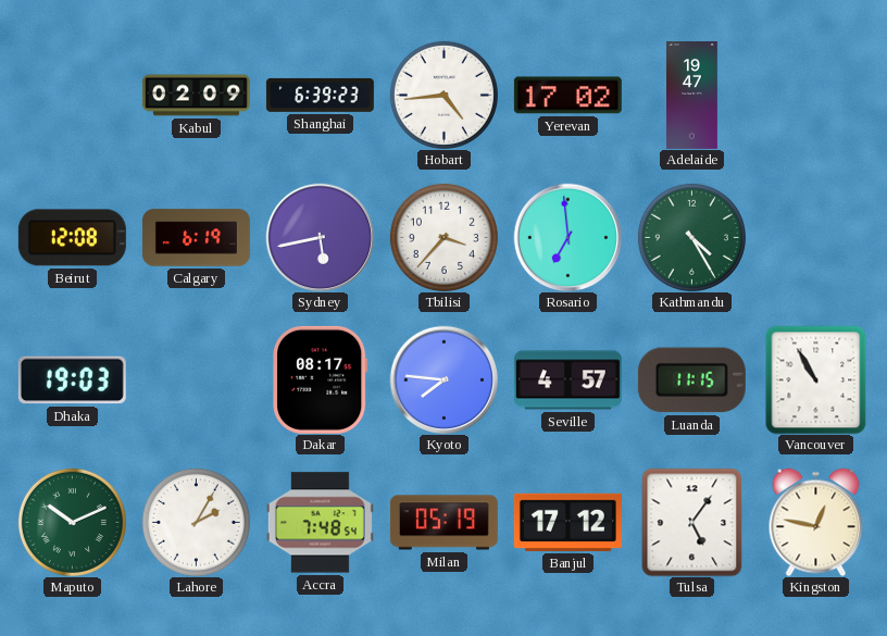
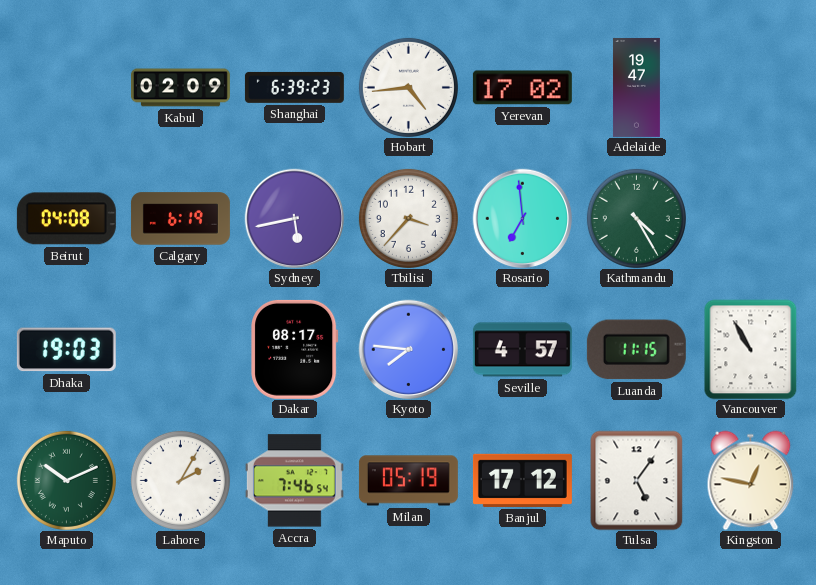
Beirut: 12:08 -> 04:08
Accra: 7:48 -> 7:46
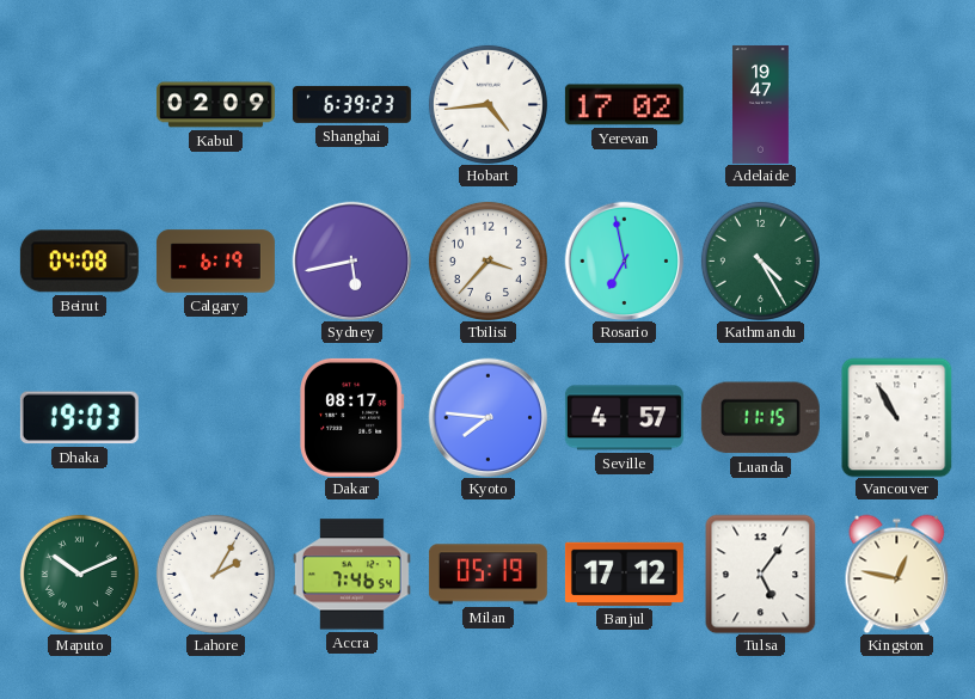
Rosario: 6:59 -> 6:58
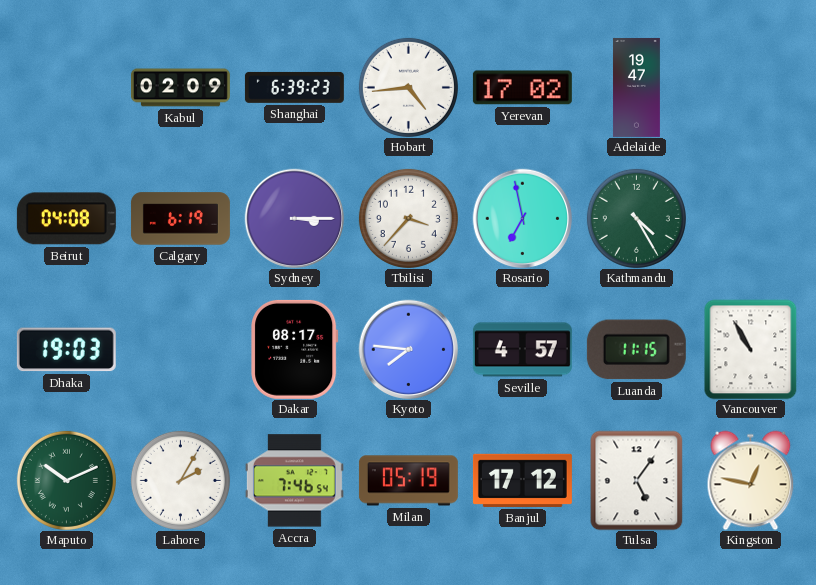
Sydney: 5:43 -> 3:15
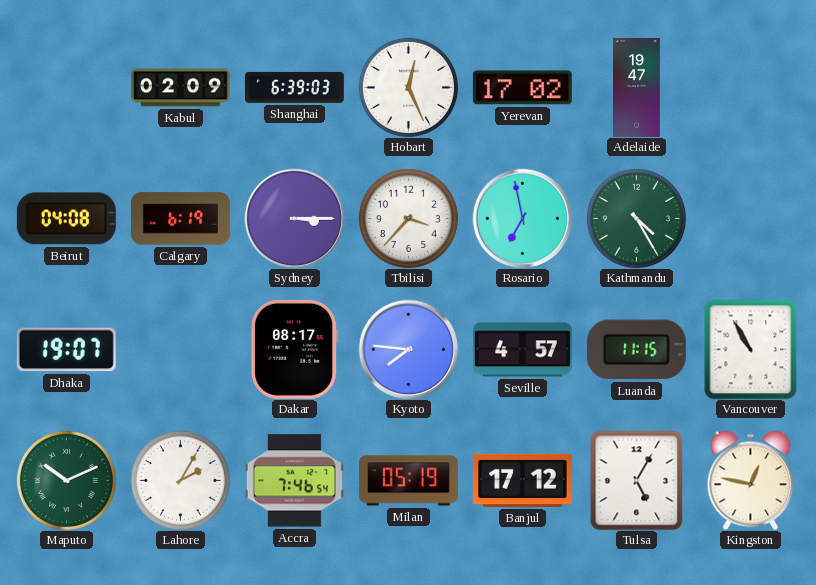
Shanghai: 6:39:23 -> 6:39:03
Hobart: 4:44 -> 12:26
Dhaka: 19:03 -> 19:07
Tulsa: 5:06 -> 5:05
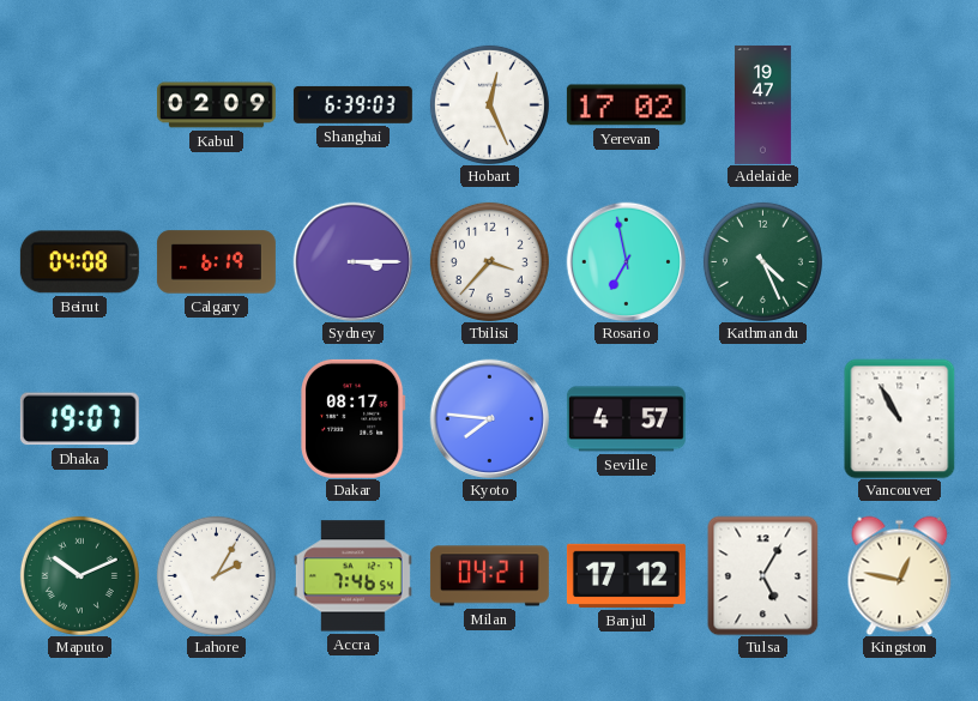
Kathmandu: 4:25 -> 4:26
Luanda: 11:15 -> none
Milan: 05:19 -> 04:21
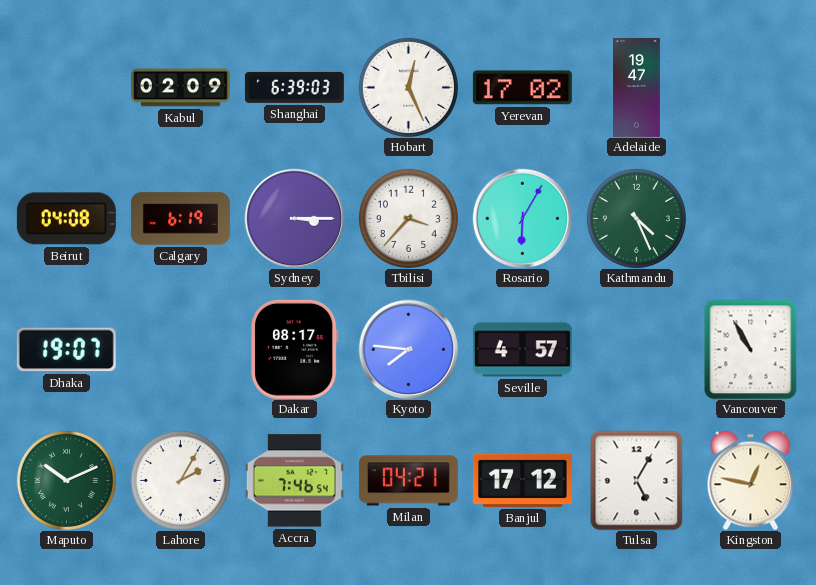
Rosario: 6:58 -> 6:05
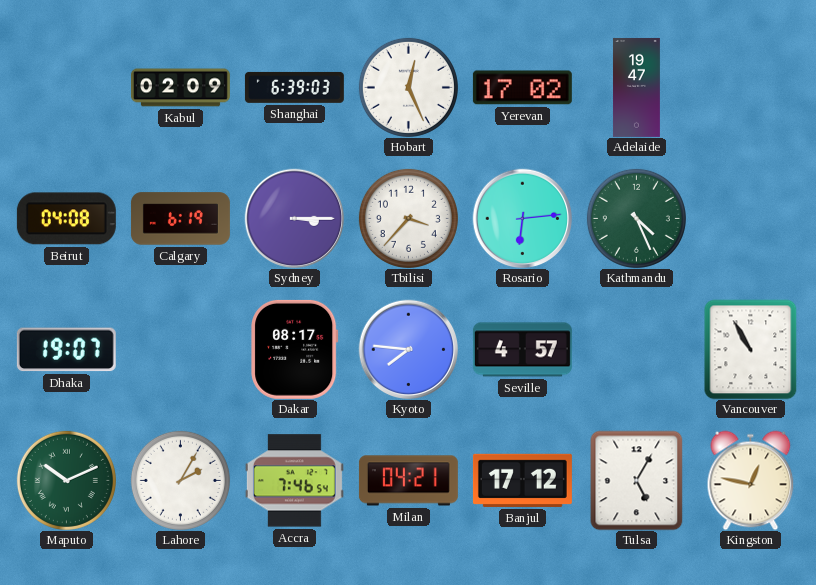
Rosario: 6:05 -> 6:14
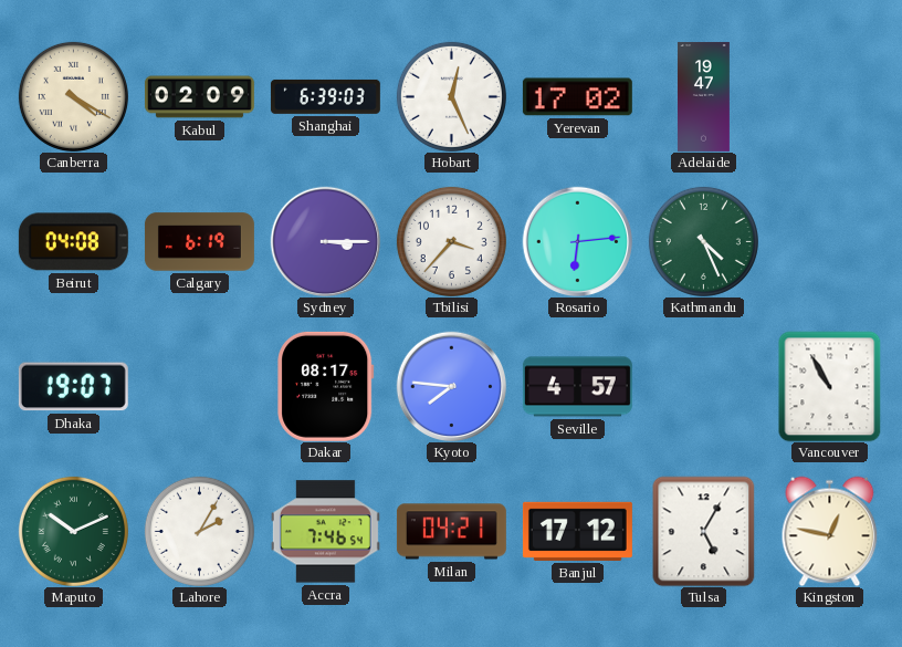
Canberra: none -> 4:20
